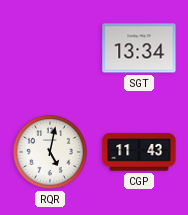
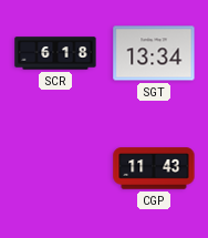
SCR: none -> 6:18
RQR: 5:02 -> none
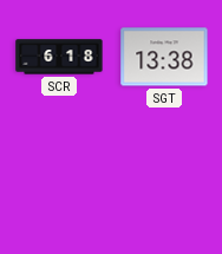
SGT: 13:34 -> 13:38
CGP: 11:43 -> none
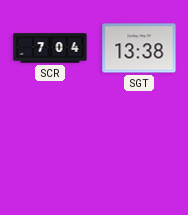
SCR: 6:18 -> 7:04
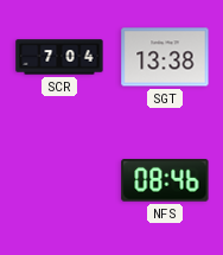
NFS: none -> 08:46
